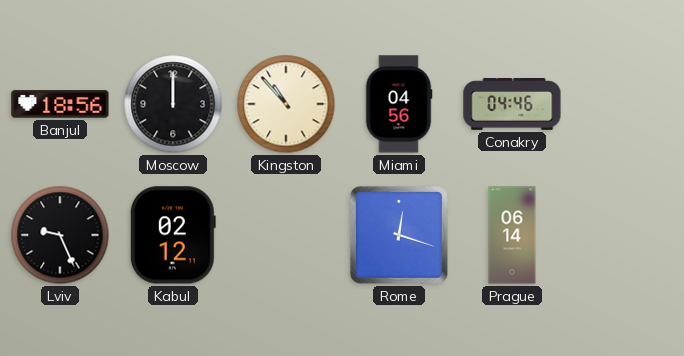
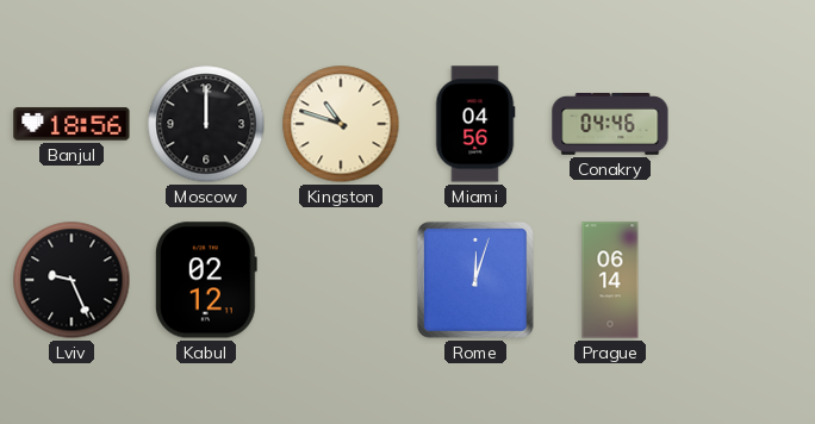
Kingston: 10:53 -> 10:48
Rome: 12:18 -> 12:03
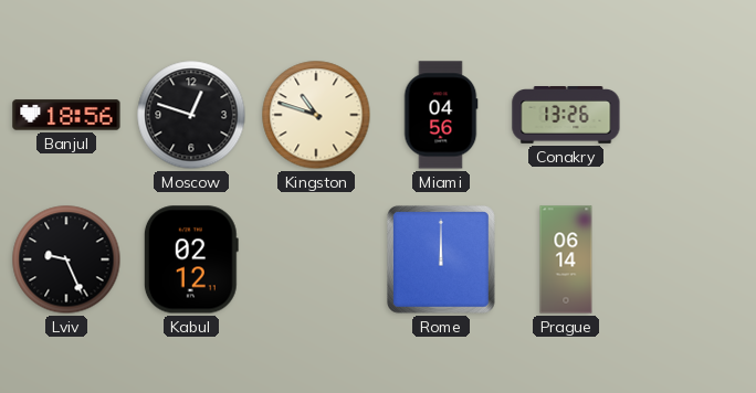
Moscow: 12:00 -> 12:48
Conakry: 04:46 -> 13:26
Rome: 12:03 -> 12:00
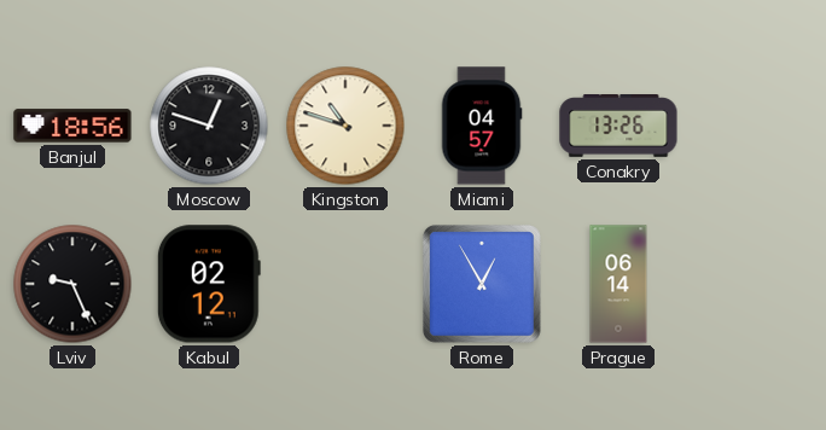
Miami: 04:56 -> 04:57
Rome: 12:00 -> 12:55
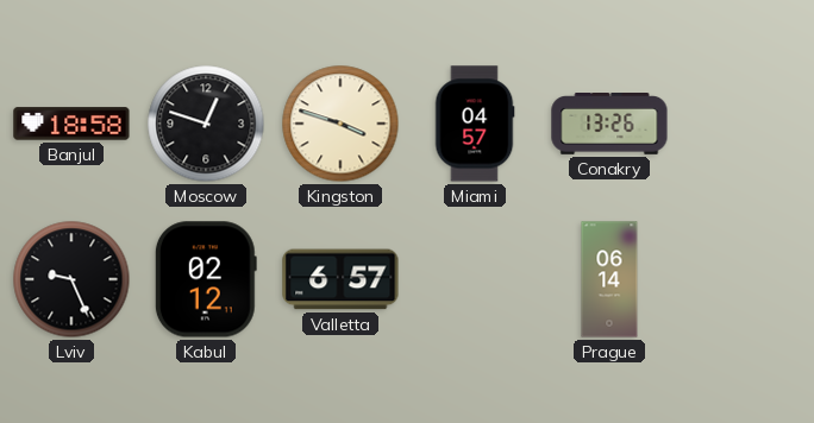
Banjul: 18:56 -> 18:58
Kingston: 10:48 -> 3:48
Valletta: none -> 6:57
Rome: 12:55 -> none
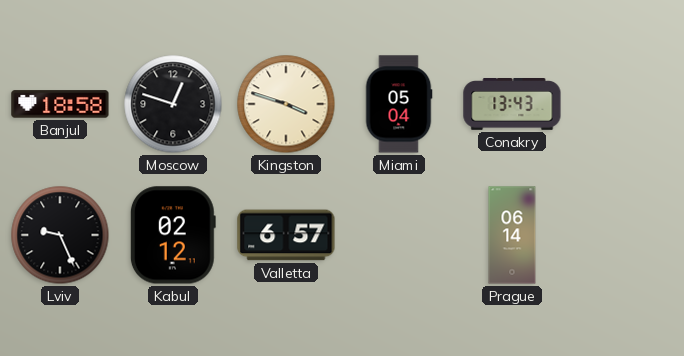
Miami: 04:57 -> 05:04
Conakry: 13:26 -> 13:43
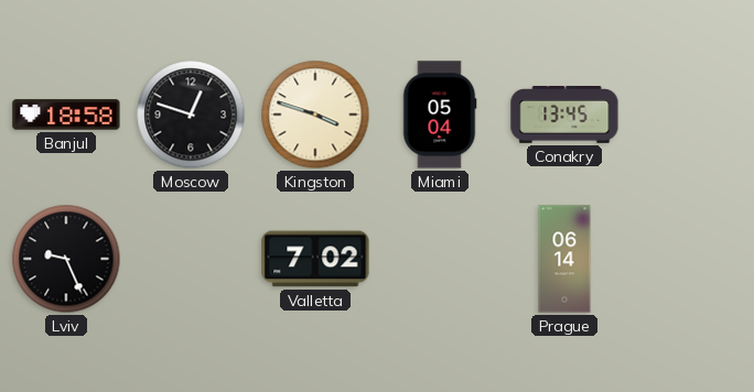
Conakry: 13:43 -> 13:45
Kabul: 02:12 -> none
Valletta: 6:57 -> 7:02
